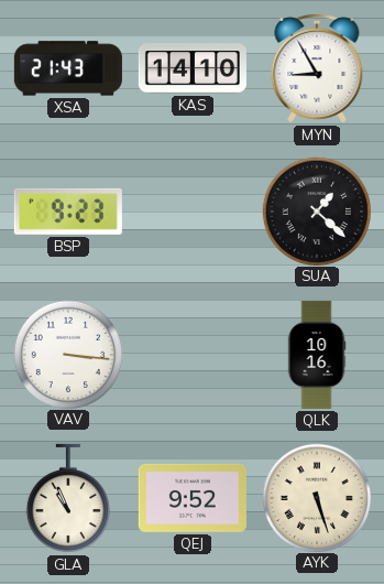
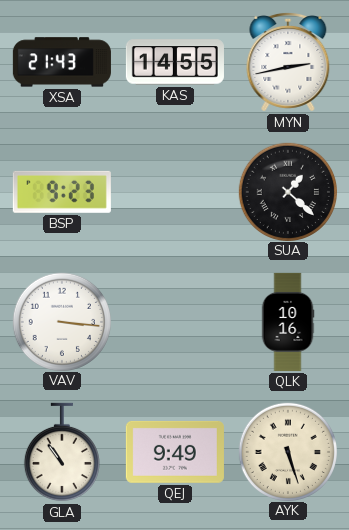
KAS: 14:10 -> 14:55
MYN: 8:55 -> 2:43
GLA: 10:56 -> 10:54
QEJ: 9:52 -> 9:49
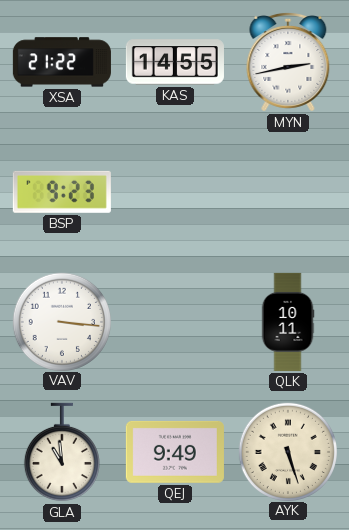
XSA: 21:43 -> 21:22
SUA: 1:22 -> none
QLK: 10:16 -> 10:11
GLA: 10:54 -> 10:59
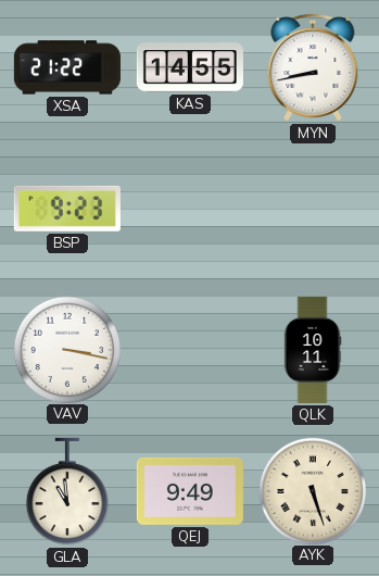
MYN: 2:43 -> 8:43
VAV: 3:16 -> 3:17
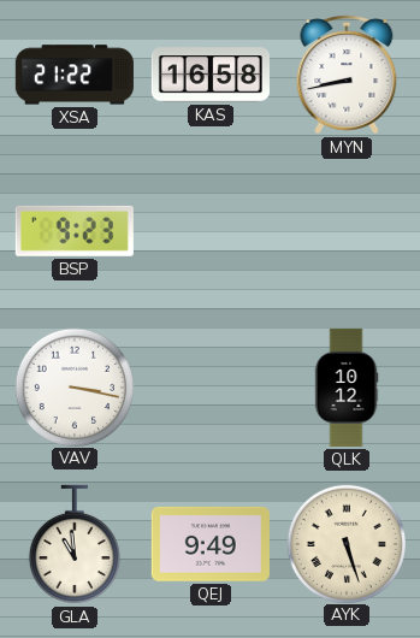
KAS: 14:55 -> 16:58
QLK: 10:11 -> 10:12
